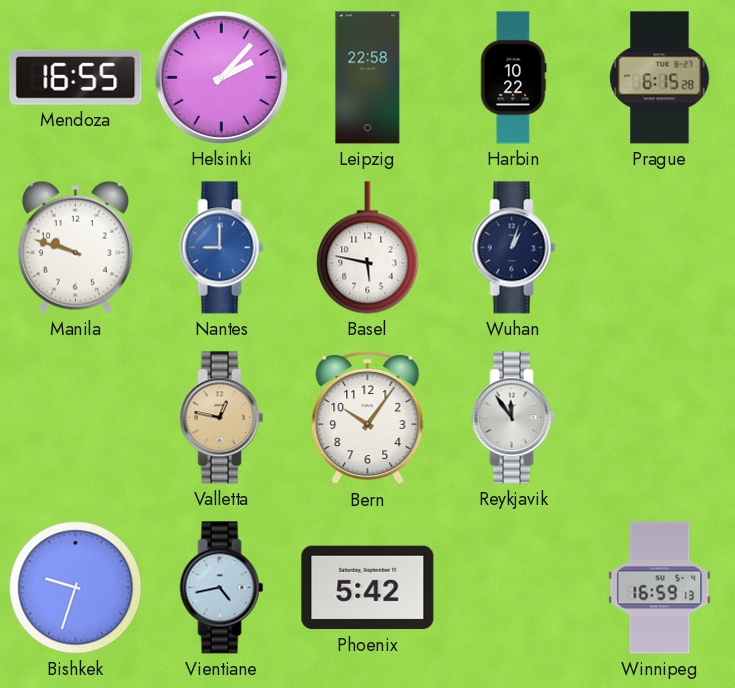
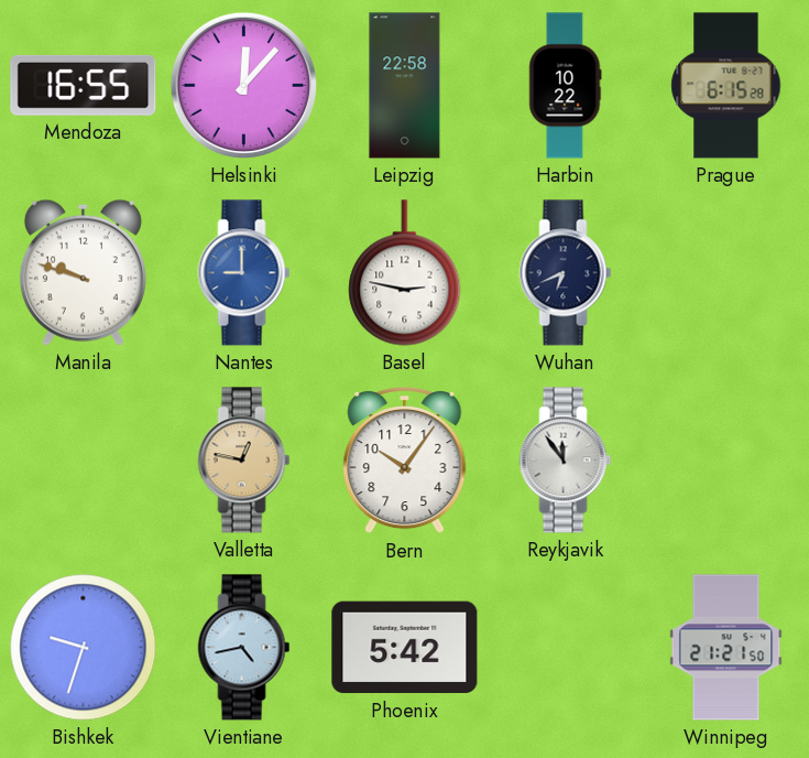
Helsinki: 2:07 -> 12:07
Basel: 5:47 -> 2:47
Wuhan: 1:03 -> 6:41
Winnipeg: 16:59 -> 21:21
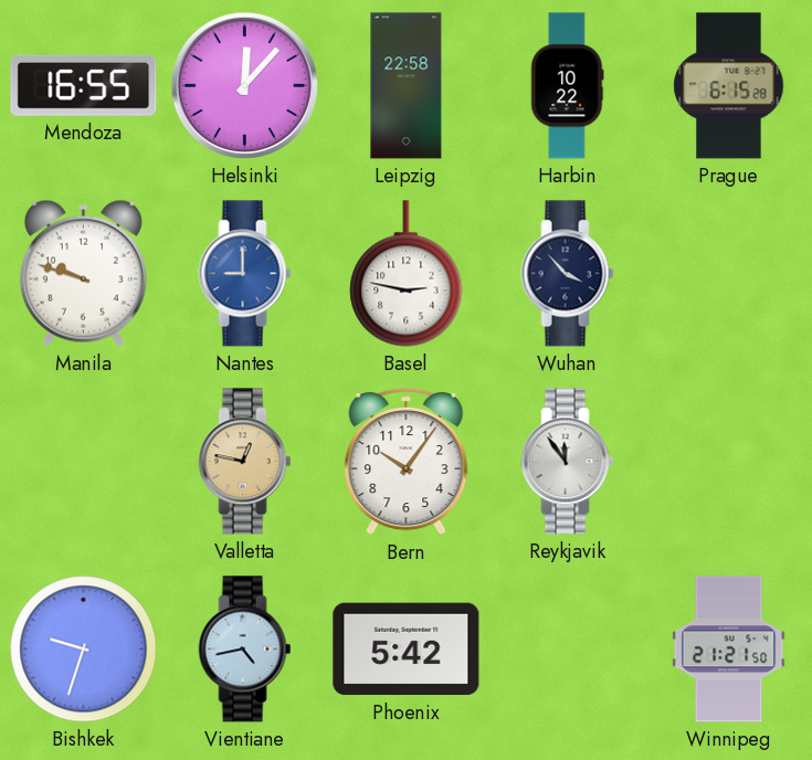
Wuhan: 6:41 -> 3:53
